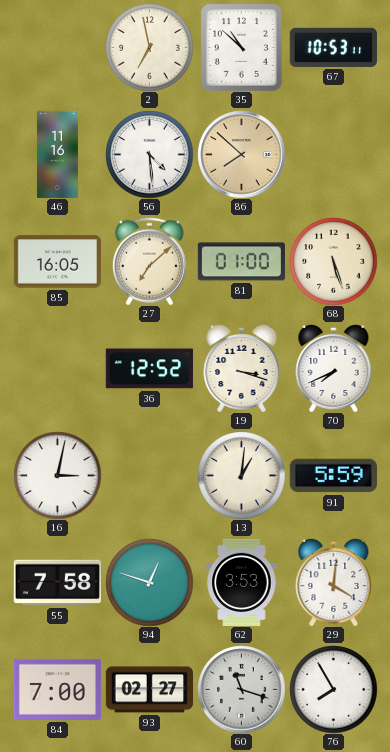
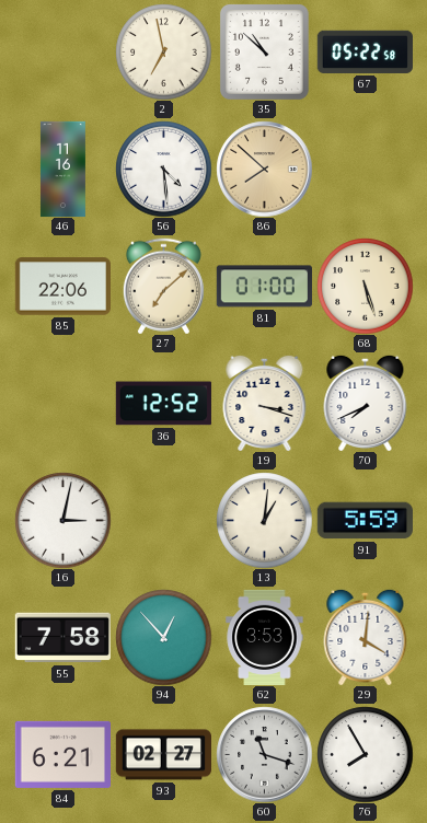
67: 10:53 -> 05:22
85: 16:05 -> 22:06
94: 12:48 -> 12:53
84: 7:00 -> 6:21
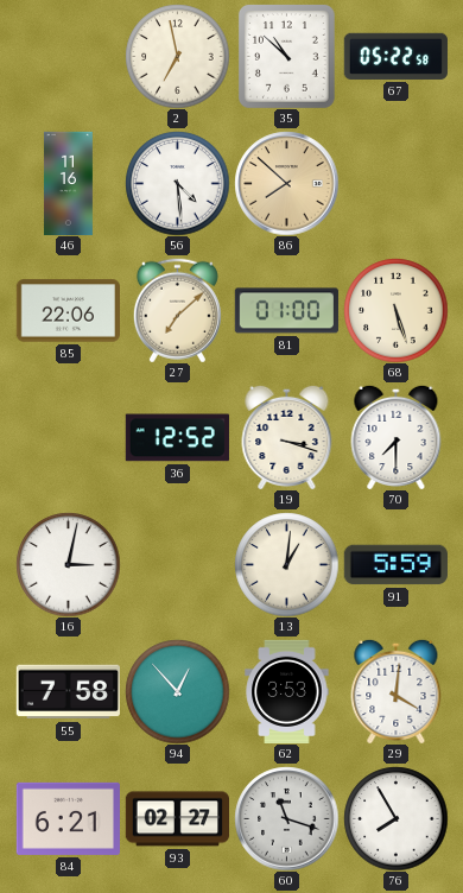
70: 7:41 -> 7:30
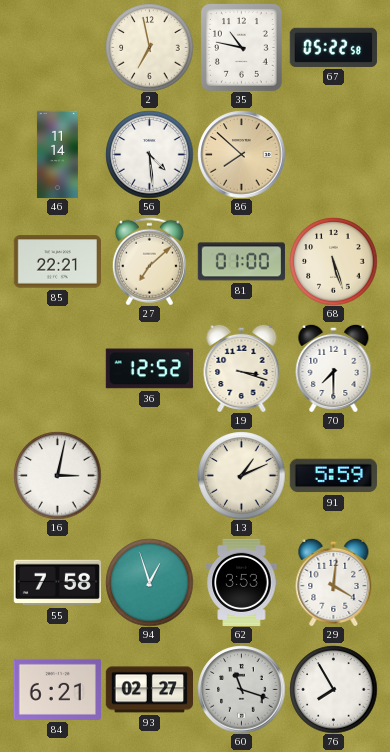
35: 10:52 -> 10:47
46: 11:16 -> 11:14
85: 22:06 -> 22:21
13: 1:01 -> 1:11
94: 12:53 -> 12:57
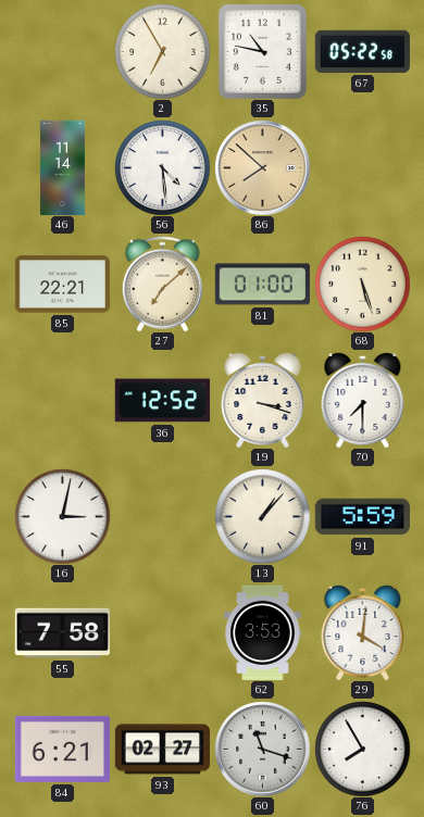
2: 6:58 -> 6:55
13: 1:11 -> 1:07
94: 12:57 -> none
